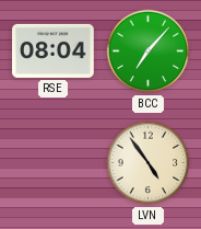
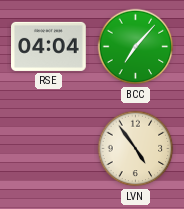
RSE: 08:04 -> 04:04
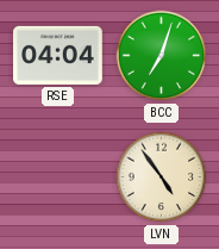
BCC: 7:07 -> 7:03
